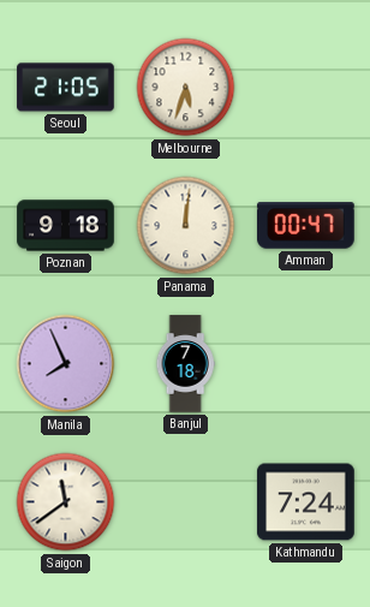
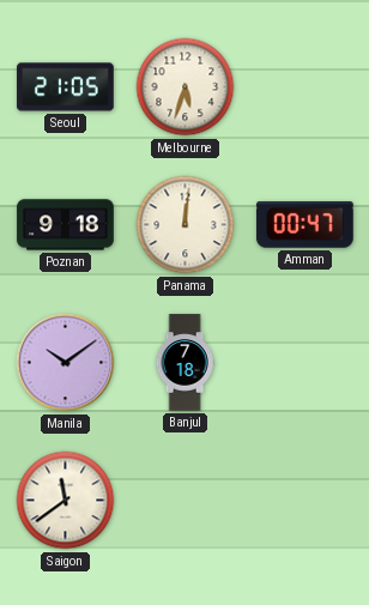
Manila: 7:56 -> 10:09
Kathmandu: 7:24 -> none
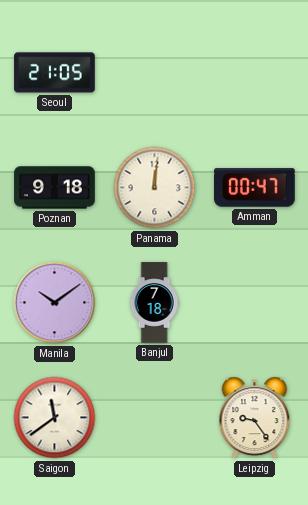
Melbourne: 5:33 -> none
Leipzig: none -> 9:24
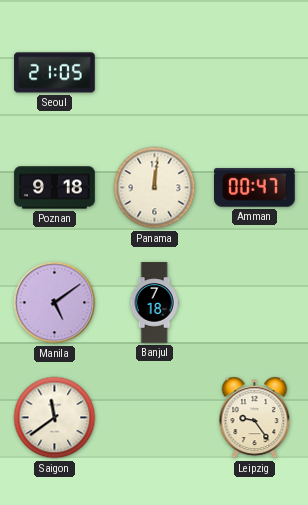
Manila: 10:09 -> 5:09
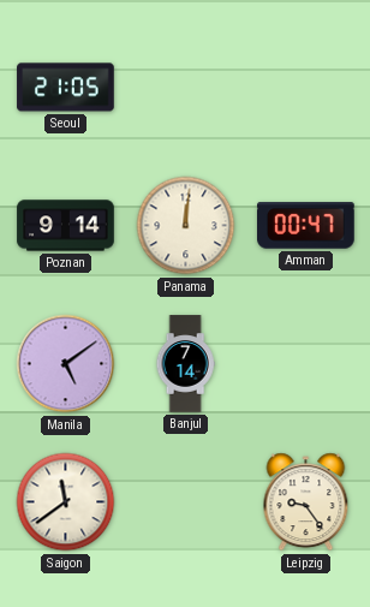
Poznan: 9:18 -> 9:14
Banjul: 7:18 -> 7:14
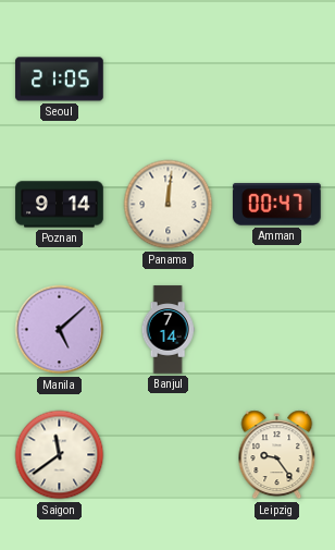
Manila: 5:09 -> 5:08
